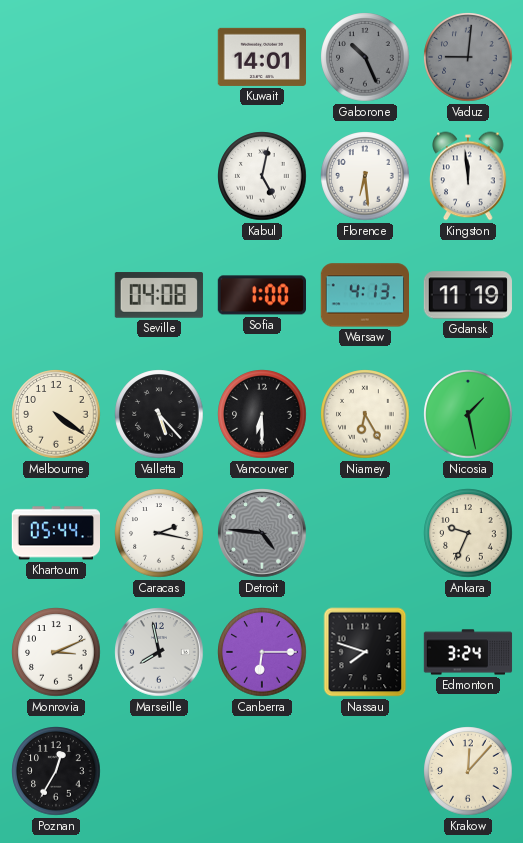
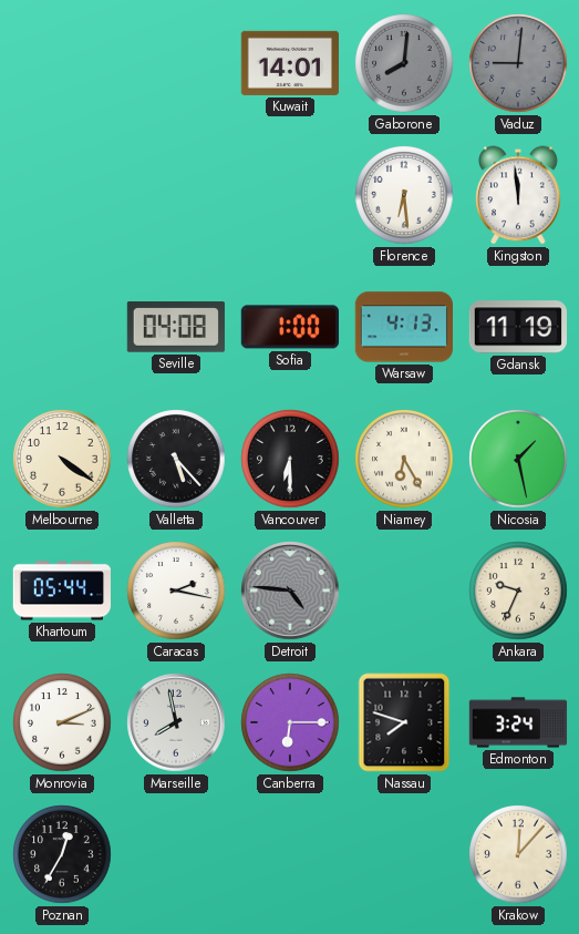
Gaborone: 10:26 -> 8:01
Kabul: 5:02 -> none
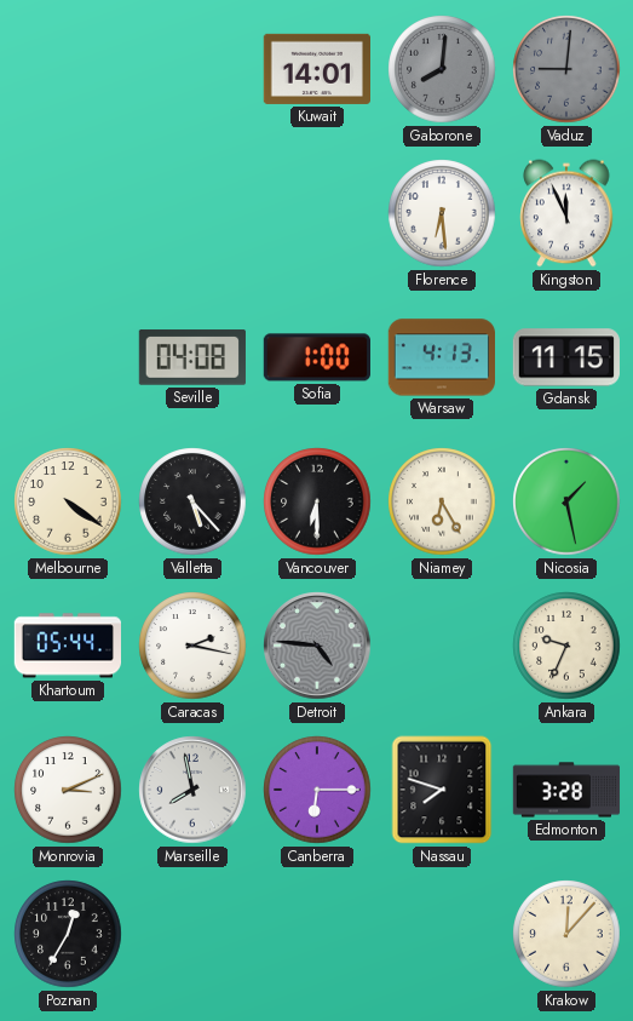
Kingston: 11:59 -> 11:56
Gdansk: 11:19 -> 11:15
Edmonton: 3:24 -> 3:28
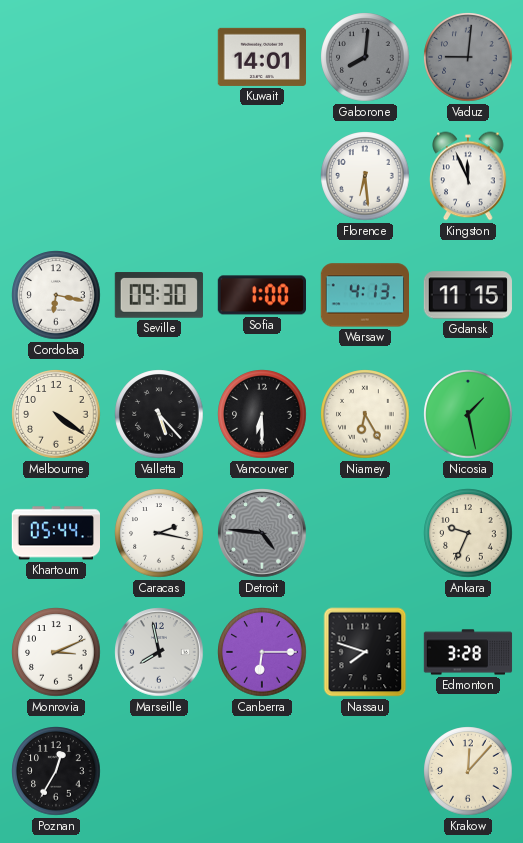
Cordoba: none -> 6:17
Seville: 04:08 -> 09:30
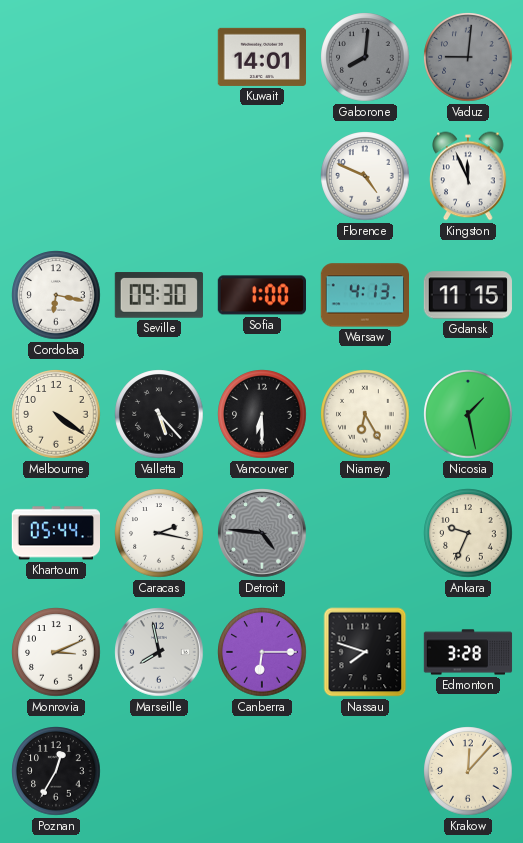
Florence: 6:29 -> 4:49
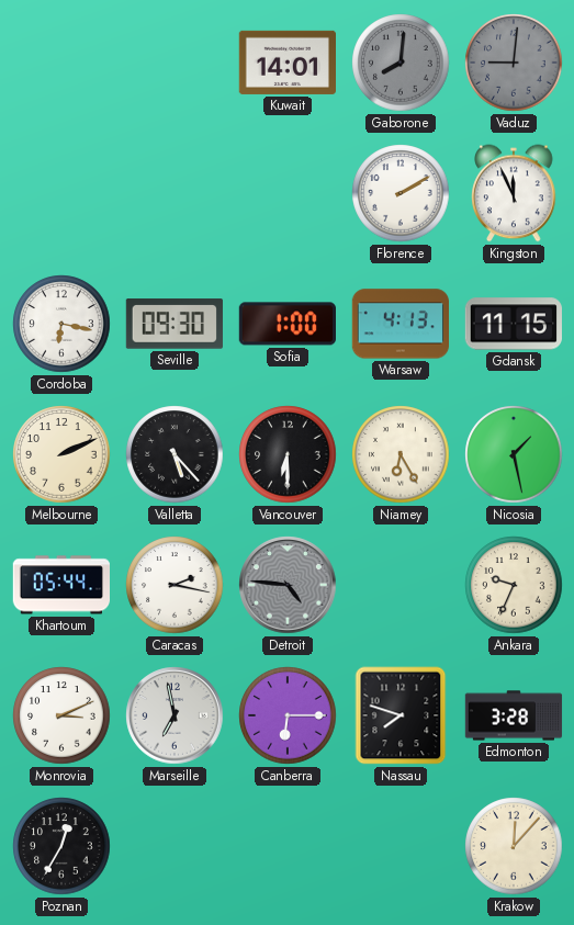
Florence: 4:49 -> 2:10
Melbourne: 4:21 -> 2:11
Marseille: 7:58 -> 6:58
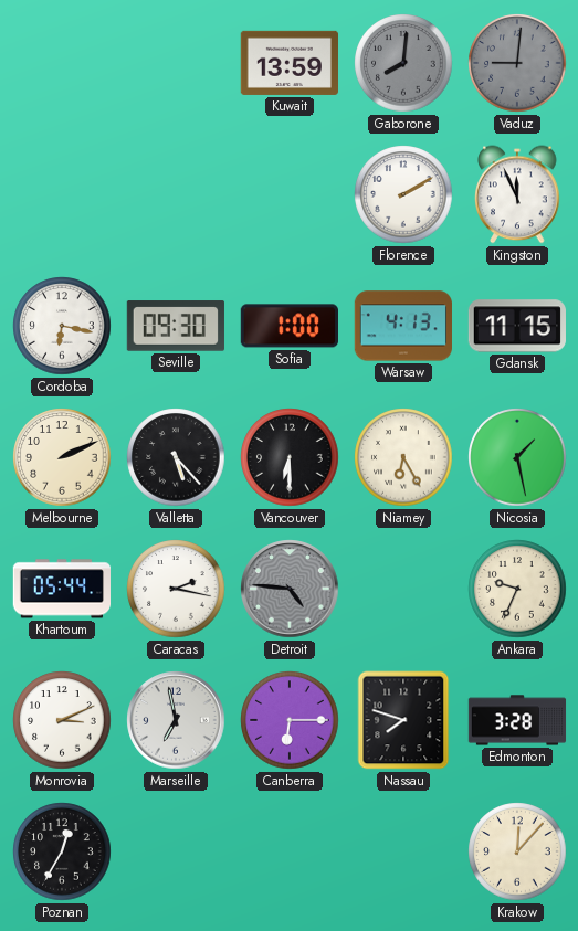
Kuwait: 14:01 -> 13:59
